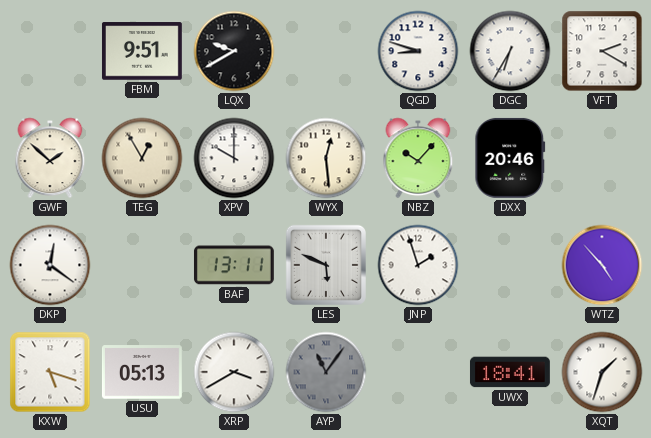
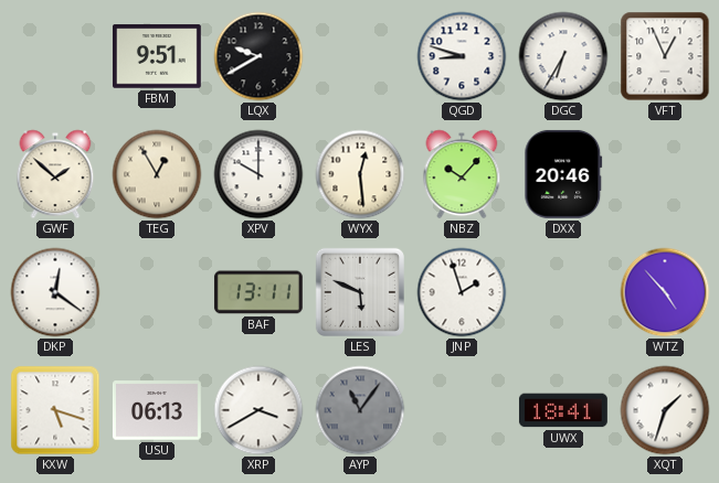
VFT: 2:20 -> 12:56
USU: 05:13 -> 06:13
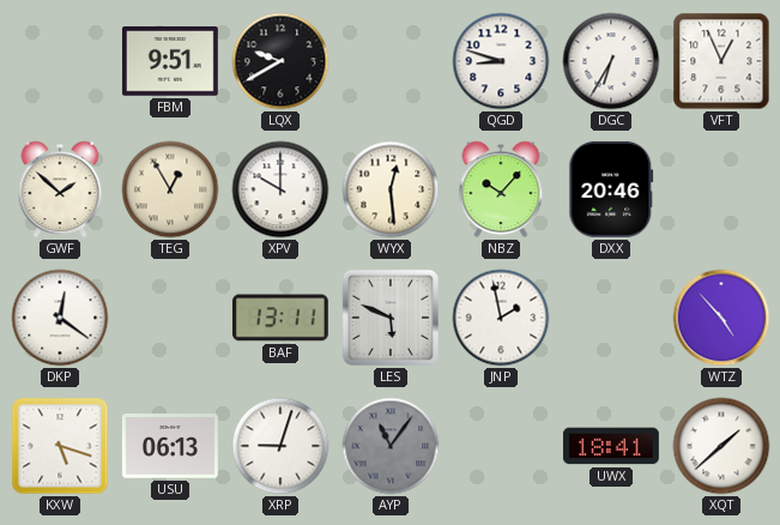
JNP: 1:57 -> 1:58
XRP: 3:40 -> 9:03
XQT: 1:33 -> 1:38
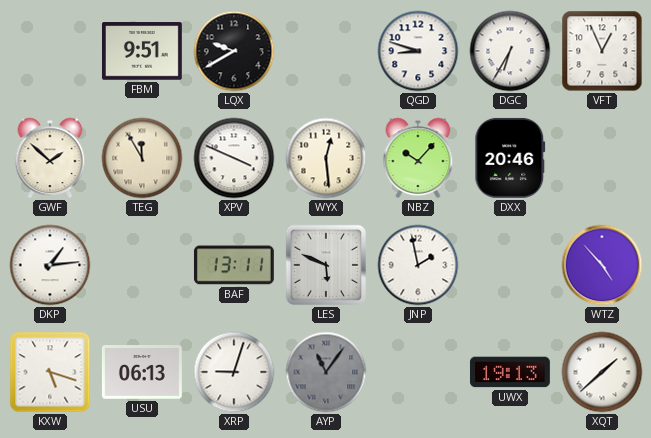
TEG: 12:55 -> 11:55
XPV: 10:00 -> 3:49
DKP: 12:21 -> 1:14
UWX: 18:41 -> 19:13
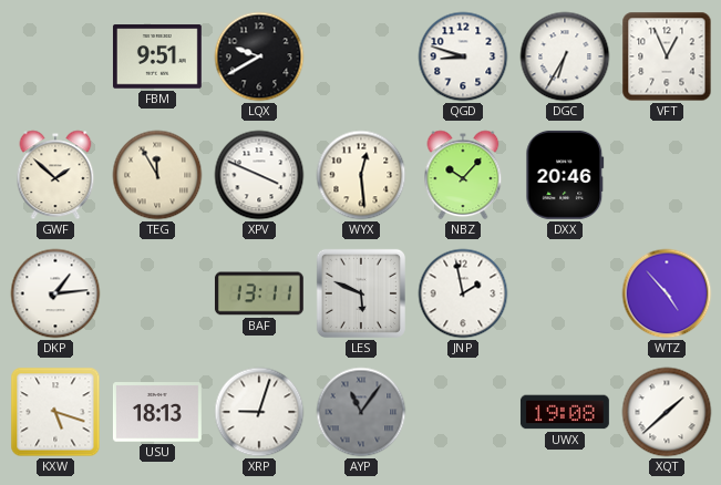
USU: 06:13 -> 18:13
UWX: 19:13 -> 19:08
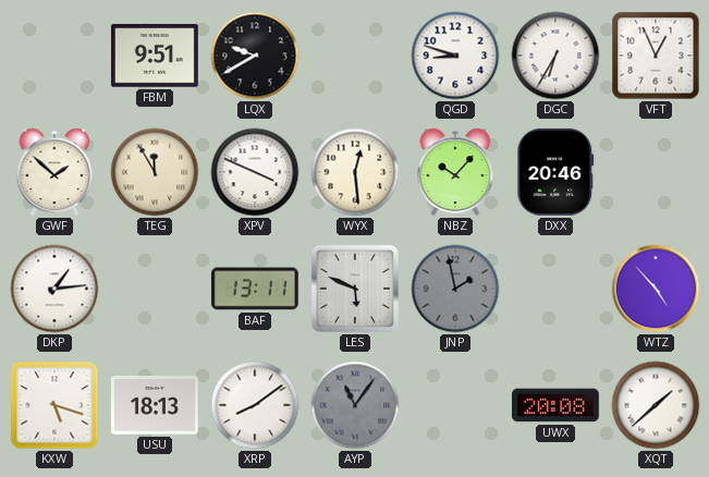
JNP dial: white -> grey
XRP: 9:03 -> 8:09
UWX: 19:08 -> 20:08
